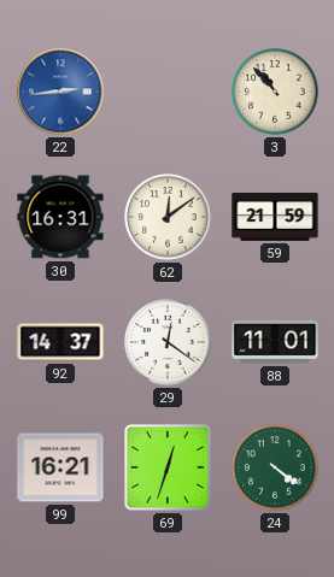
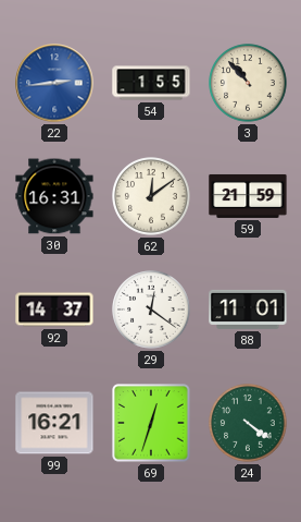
54: none -> 1:55
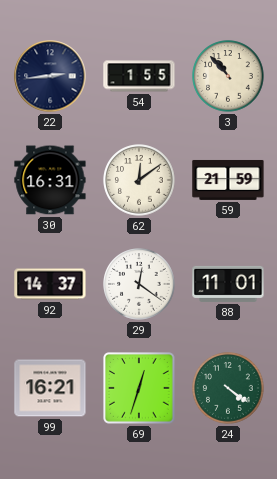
22 dial: blue -> navy
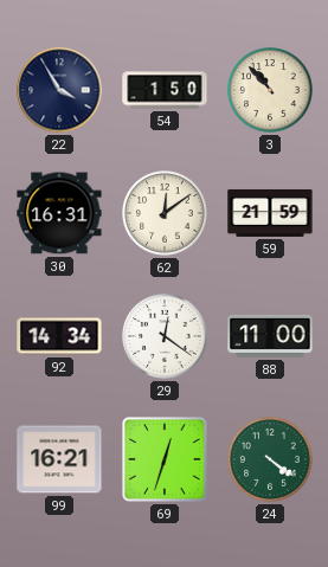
22: 2:44 -> 3:55
54: 1:55 -> 1:50
92: 14:37 -> 14:34
88: 11:01 -> 11:00
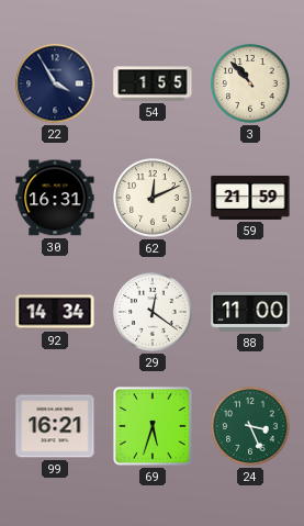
54: 1:50 -> 1:55
62: 12:09 -> 12:11
69: 12:33 -> 5:33
24: 4:21 -> 3:26
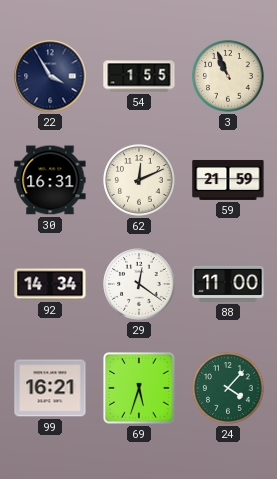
3: 10:53 -> 10:56
24: 3:26 -> 4:07
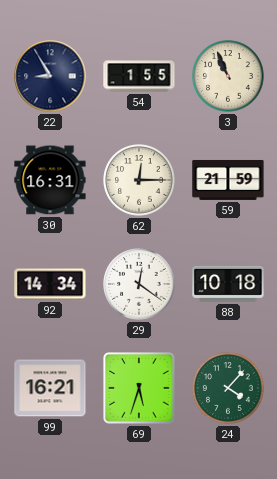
22: 3:55 -> 8:55
62: 12:11 -> 12:15
88: 11:00 -> 10:18
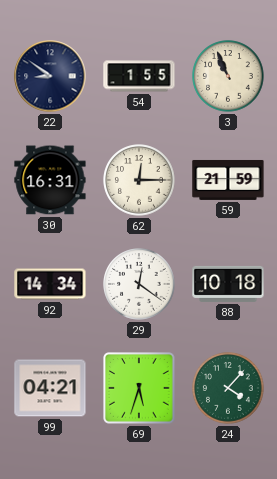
22: 8:55 -> 8:51
99: 16:21 -> 04:21
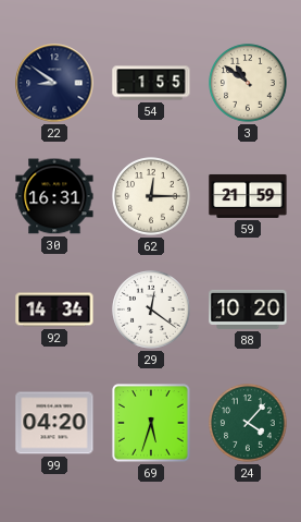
3: 10:56 -> 10:51
88: 10:18 -> 10:20
99: 04:21 -> 04:20
